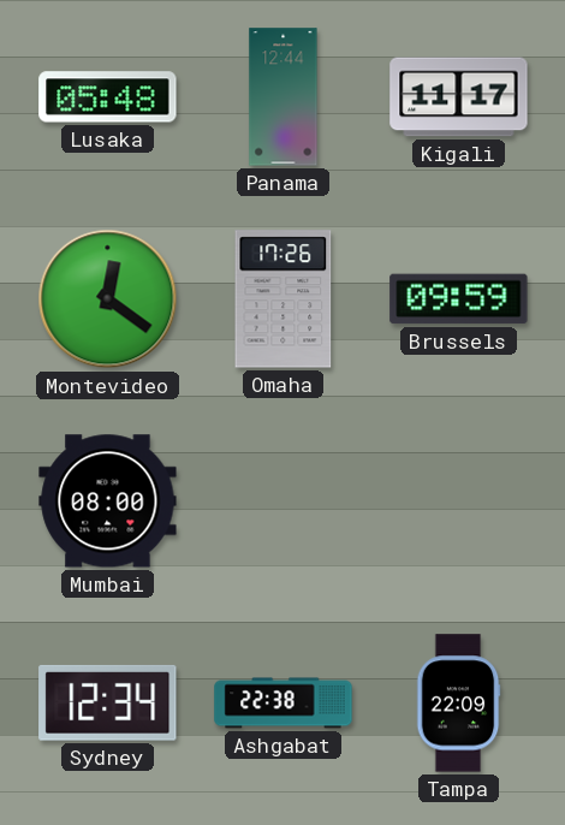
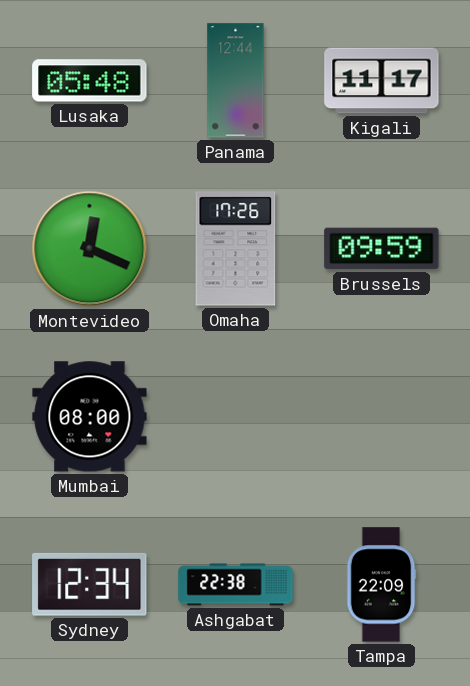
Montevideo: 12:21 -> 12:19
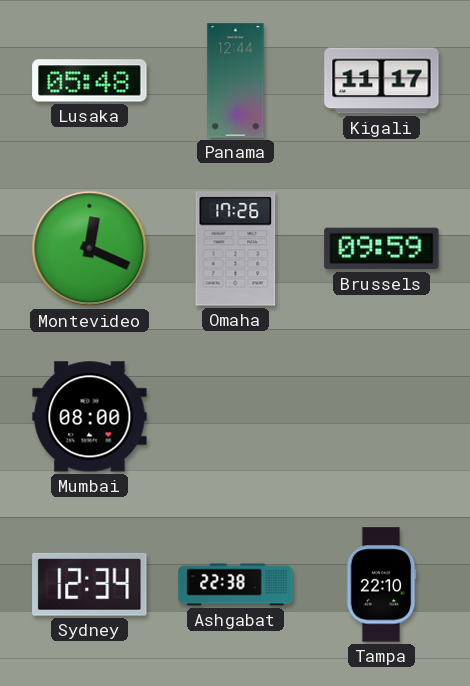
Tampa: 22:09 -> 22:10
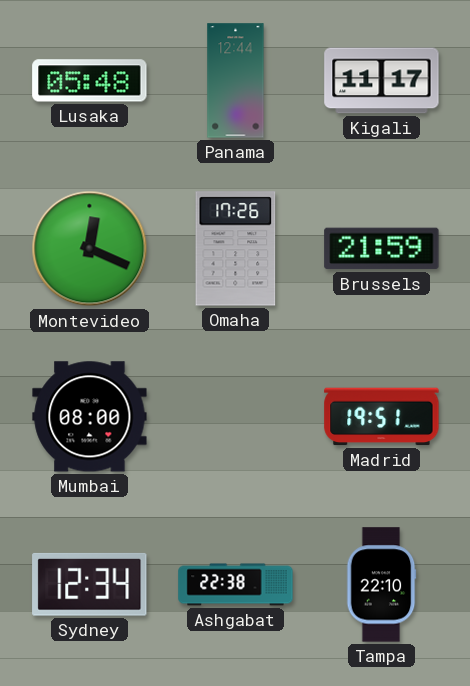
Brussels: 09:59 -> 21:59
Madrid: none -> 19:51
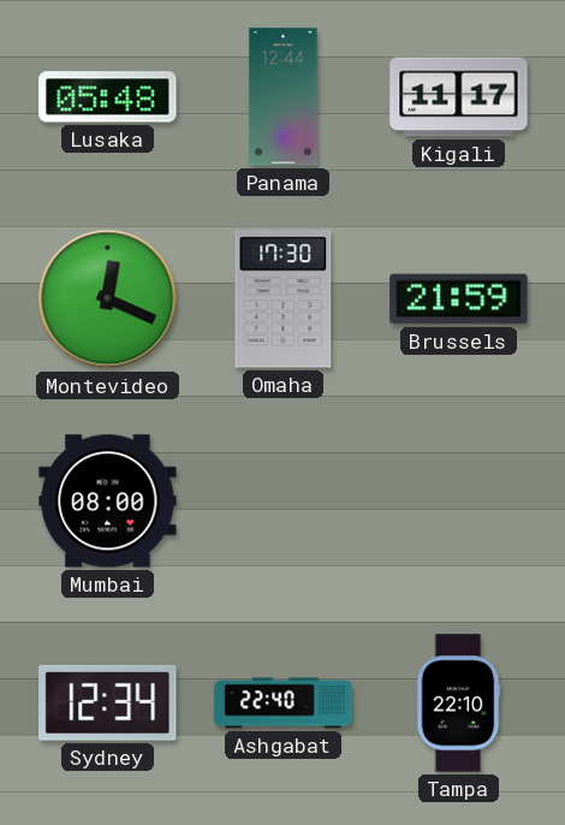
Omaha: 17:26 -> 17:30
Madrid: 19:51 -> none
Ashgabat: 22:38 -> 22:40
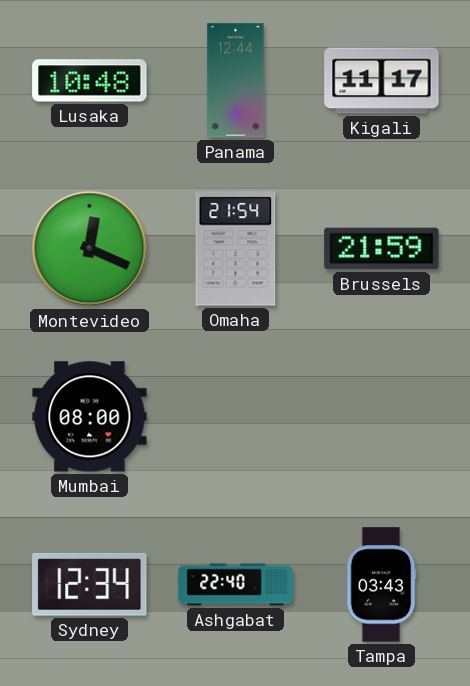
Lusaka: 05:48 -> 10:48
Omaha: 17:30 -> 21:54
Tampa: 22:10 -> 03:43
